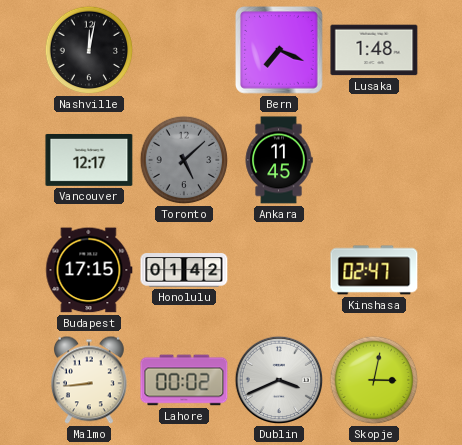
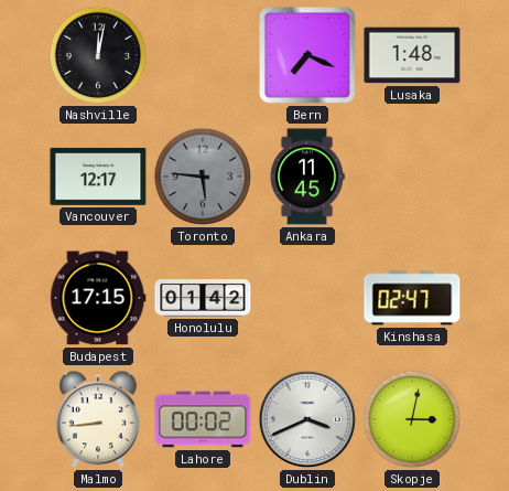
Toronto: 5:08 -> 5:46
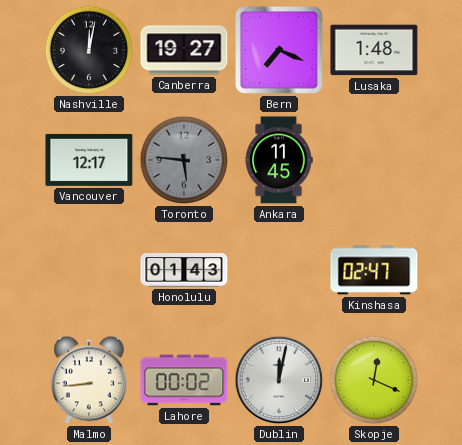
Canberra: none -> 19:27
Budapest: 17:15 -> none
Honolulu: 01:42 -> 01:43
Dublin: 3:41 -> 12:02
Skopje: 3:02 -> 12:19
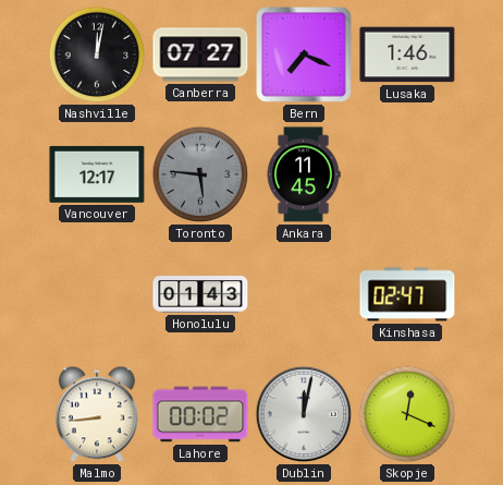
Canberra: 19:27 -> 07:27
Lusaka: 1:48 -> 1:46
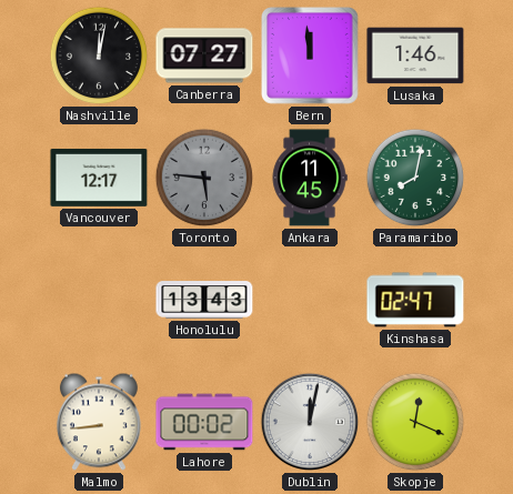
Bern: 7:19 -> 11:59
Paramaribo: none -> 8:02
Honolulu: 01:43 -> 13:43
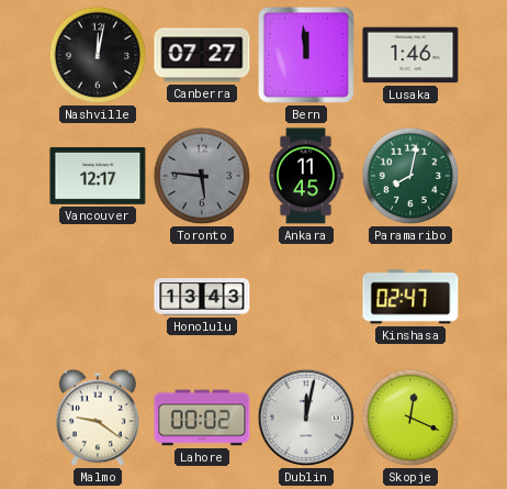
Malmo: 8:44 -> 9:21
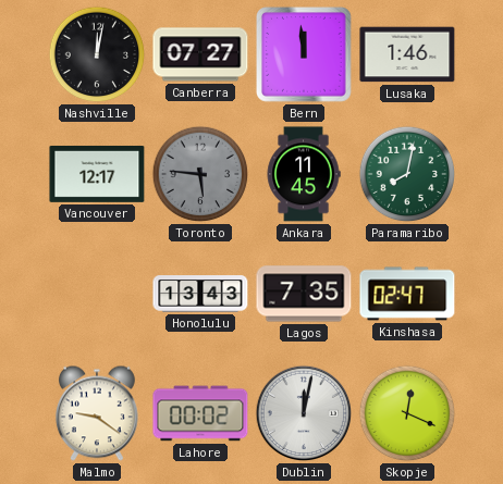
Lagos: none -> 7:35
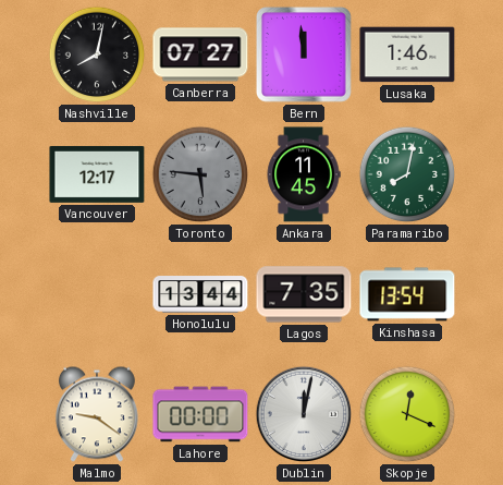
Nashville: 12:02 -> 8:02
Honolulu: 13:43 -> 13:44
Kinshasa: 02:47 -> 13:54
Lahore: 00:02 -> 00:00
